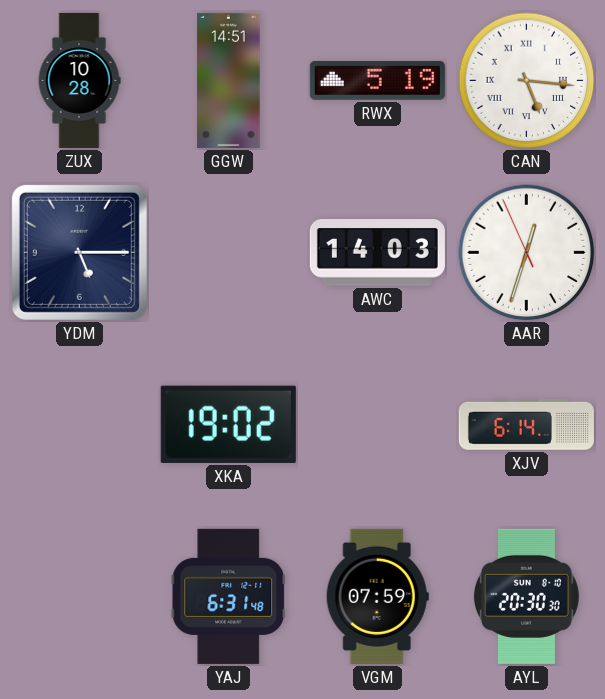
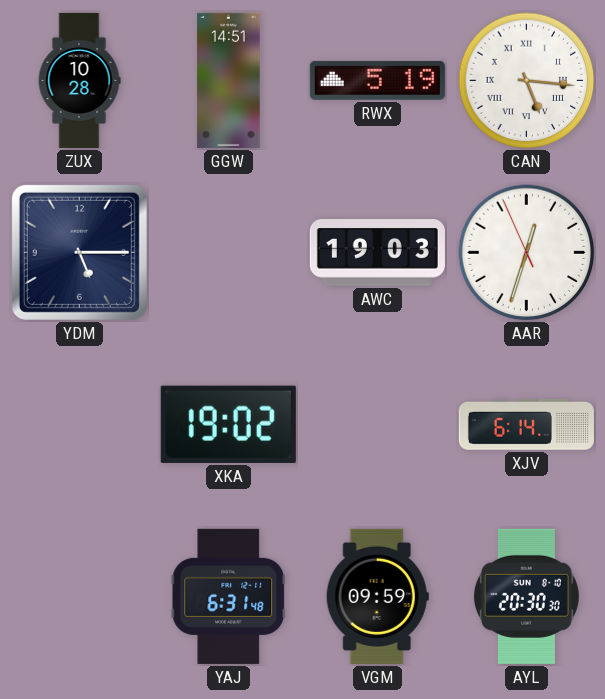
AWC: 14:03 -> 19:03
VGM: 07:59 -> 09:59
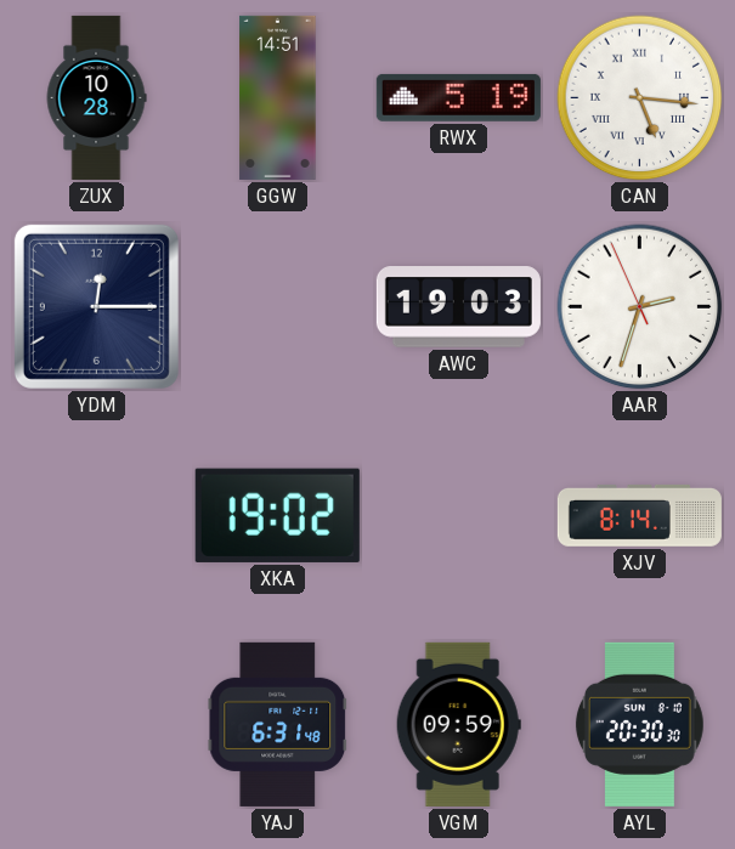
YDM: 5:15 -> 12:15
AAR: 12:32 -> 2:32
XJV: 6:14 -> 8:14
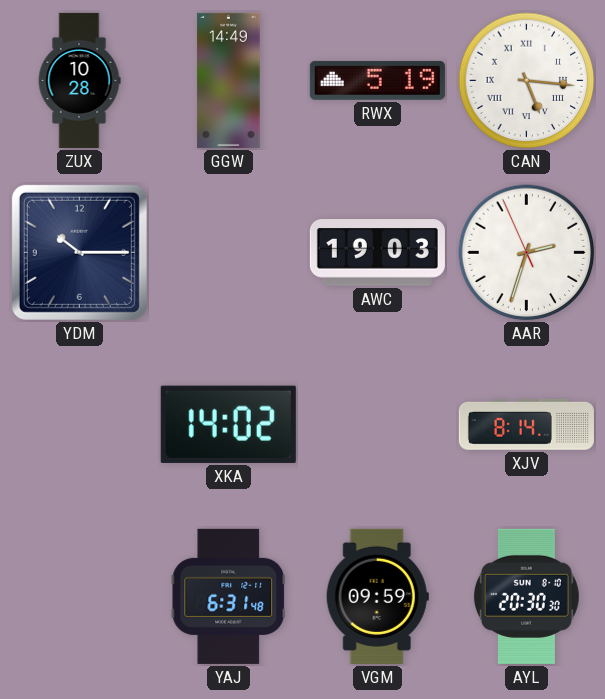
GGW: 14:51 -> 14:49
YDM: 12:15 -> 10:15
XKA: 19:02 -> 14:02
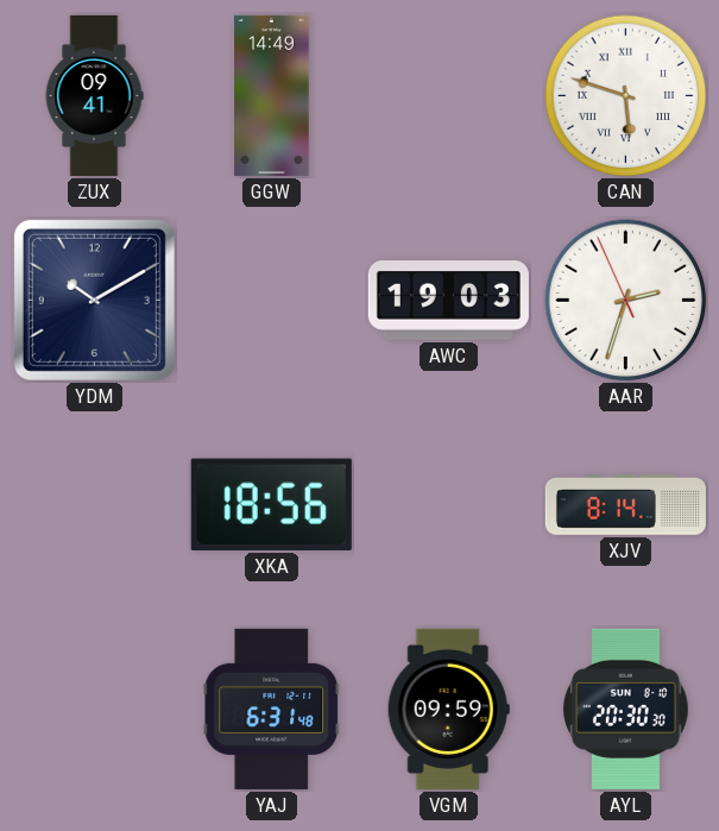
ZUX: 10:28 -> 09:41
RWX: 5:19 -> none
CAN: 5:16 -> 5:48
YDM: 10:15 -> 10:10
XKA: 14:02 -> 18:56
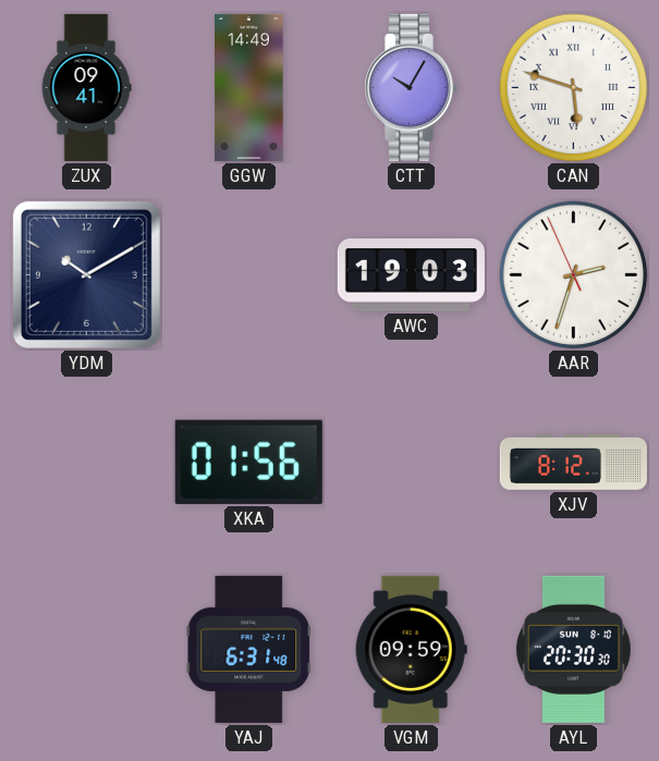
CTT: none -> 10:05
XKA: 18:56 -> 01:56
XJV: 8:14 -> 8:12
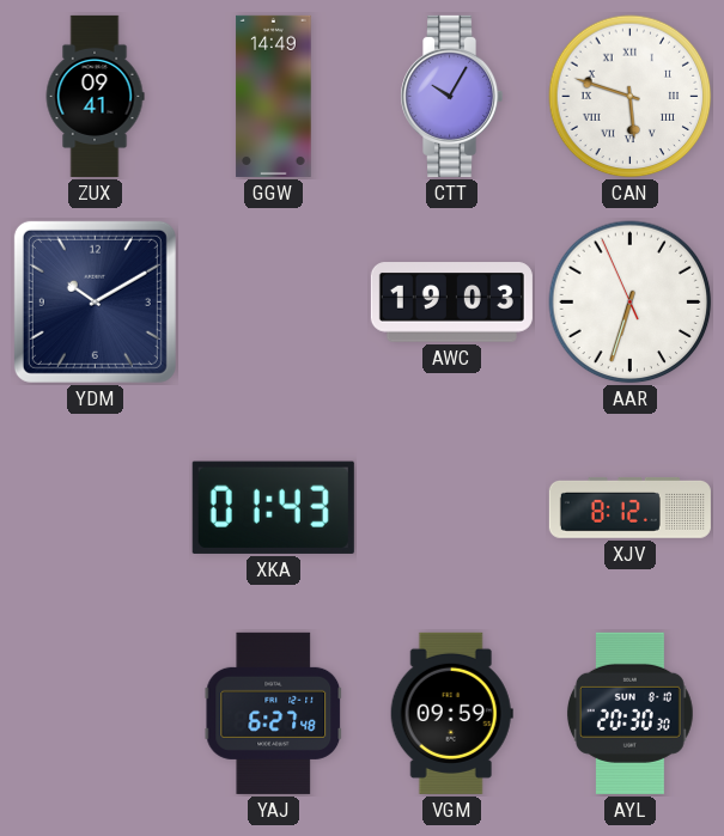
AAR: 2:32 -> 6:32
XKA: 01:56 -> 01:43
YAJ: 6:31 -> 6:27
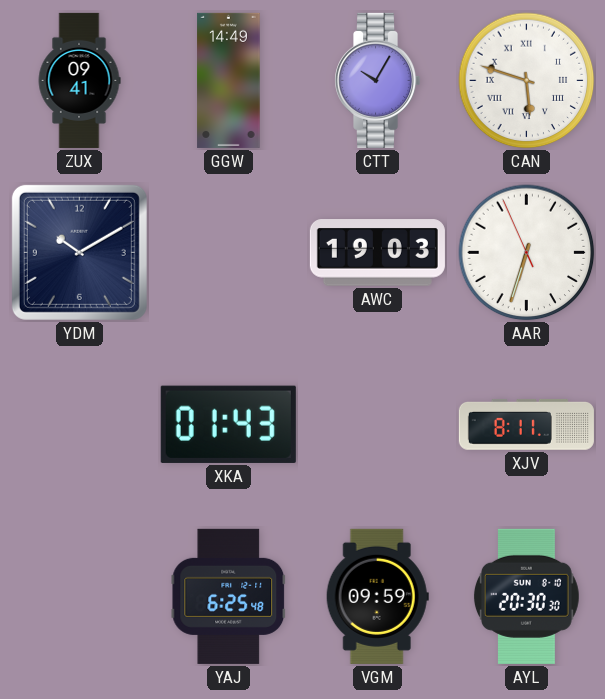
XJV: 8:12 -> 8:11
YAJ: 6:27 -> 6:25
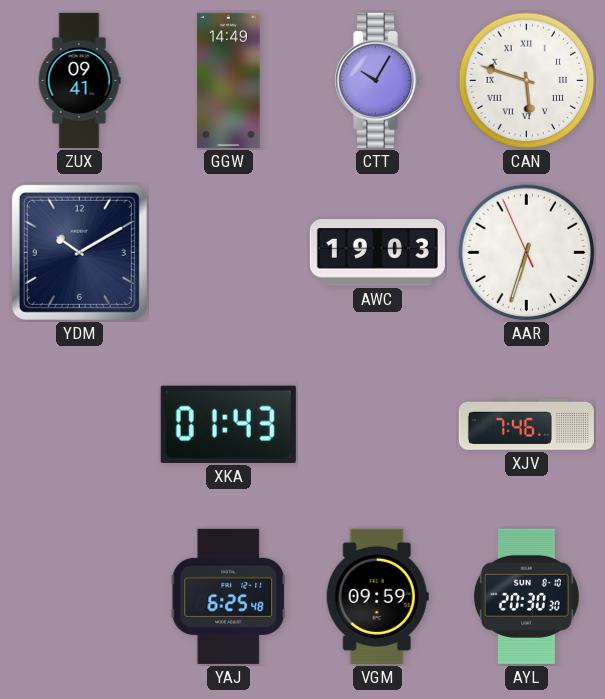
XJV: 8:11 -> 7:46
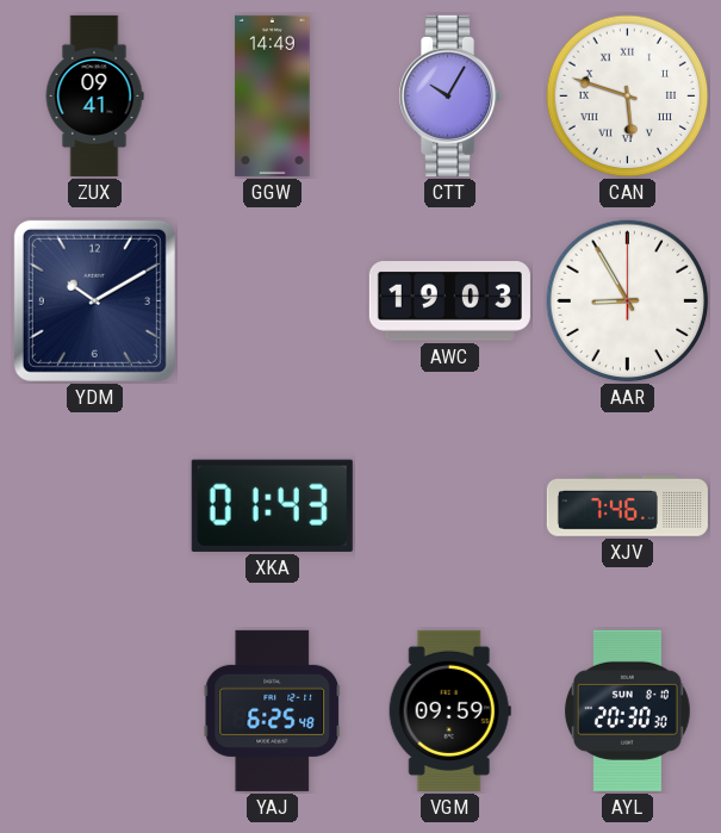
AAR: 6:32 -> 8:55
